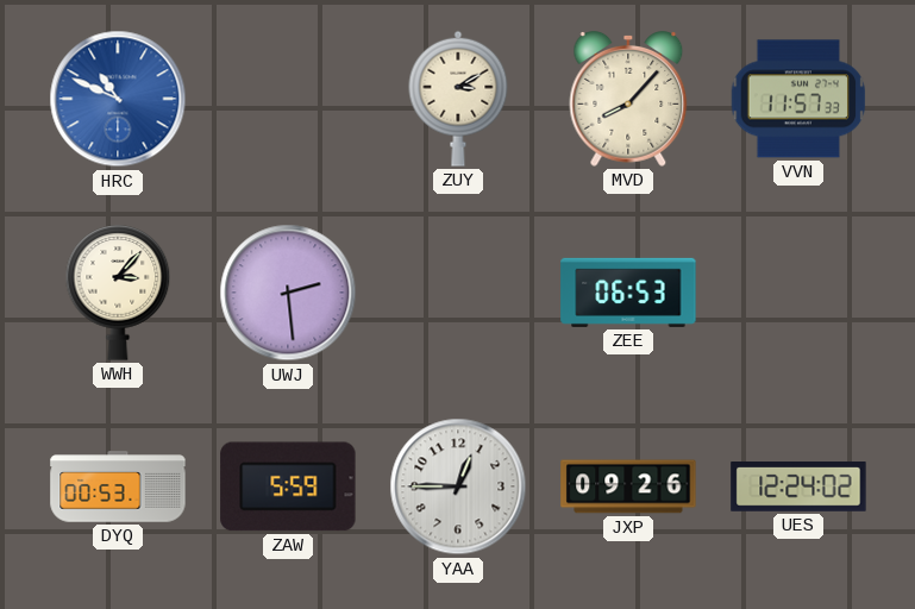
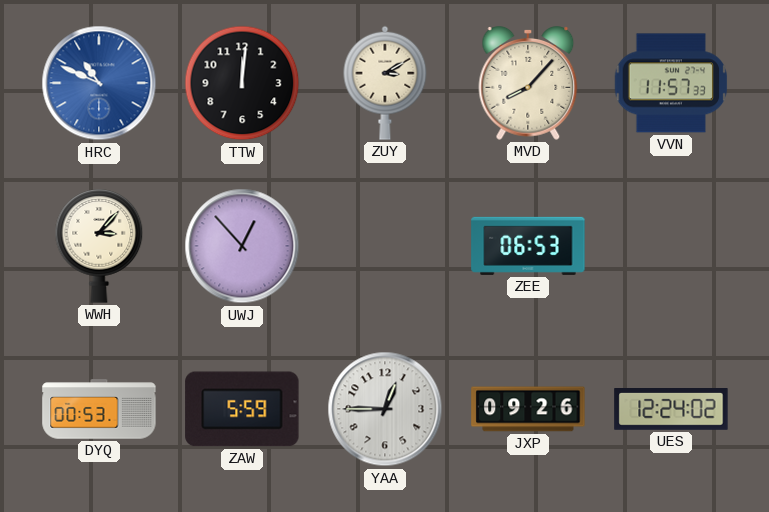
TTW: none -> 12:01
UWJ: 2:29 -> 12:53
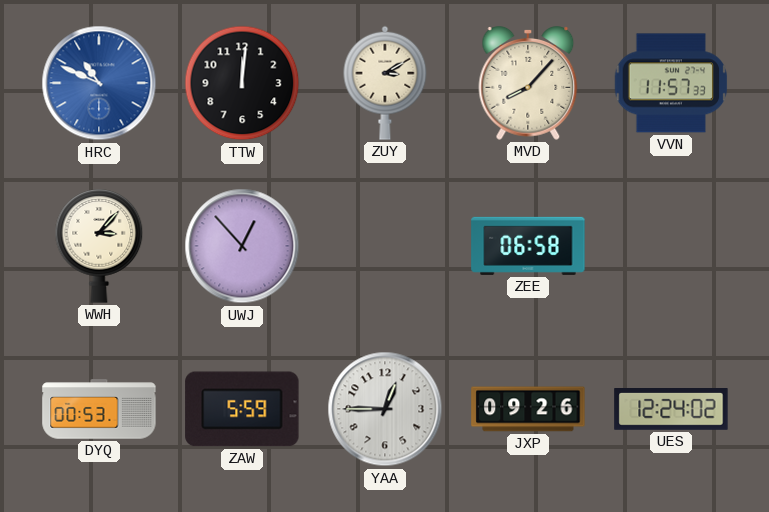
ZEE: 06:53 -> 06:58
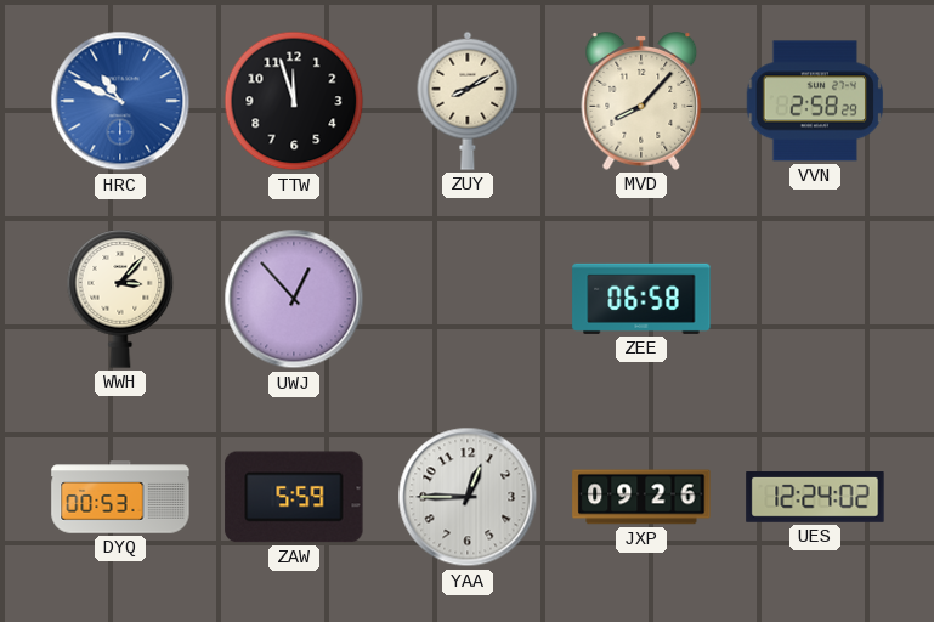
TTW: 12:01 -> 11:57
ZUY: 3:10 -> 8:10
VVN: 11:57 -> 2:58
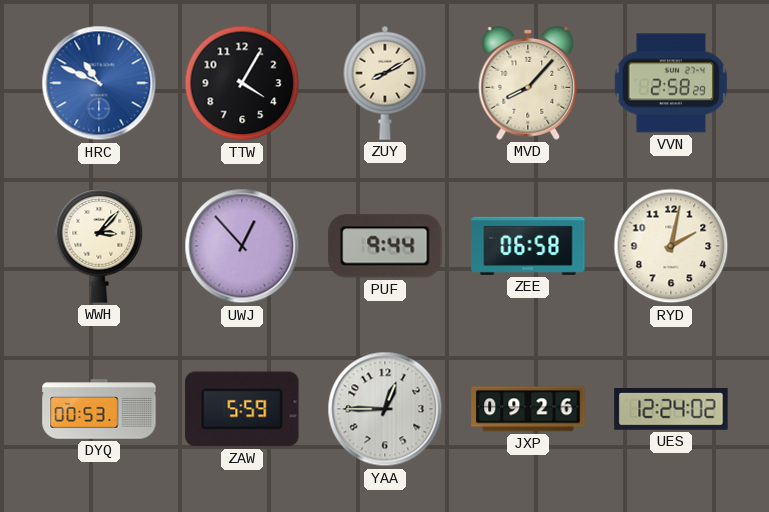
TTW: 11:57 -> 4:05
PUF: none -> 9:44
RYD: none -> 2:02
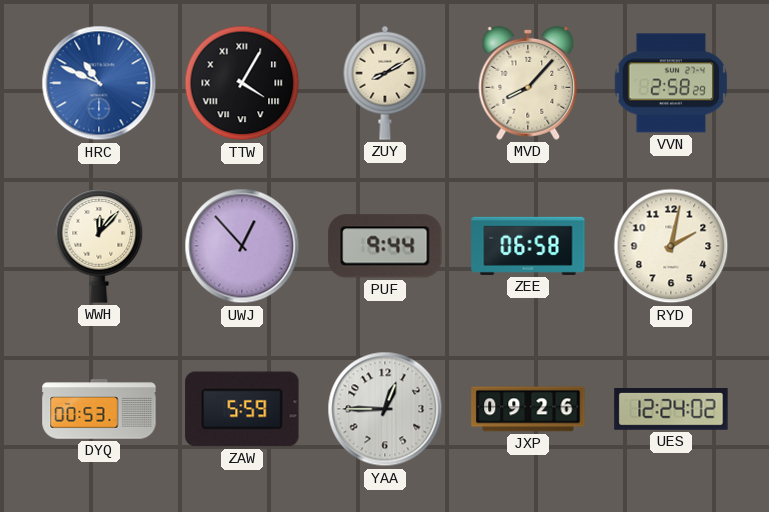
TTW numerals: Arabic -> Roman
WWH: 3:07 -> 12:07
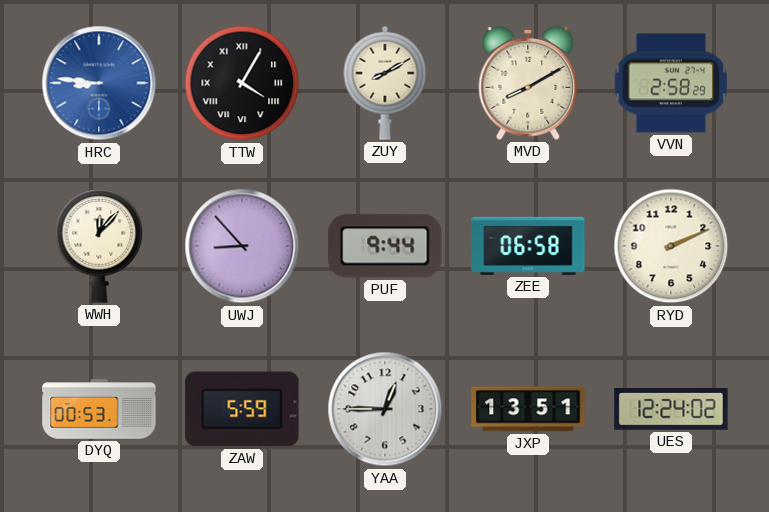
HRC: 10:49 -> 8:46
MVD: 8:07 -> 8:10
UWJ: 12:53 -> 8:53
RYD: 2:02 -> 2:11
JXP: 09:26 -> 13:51
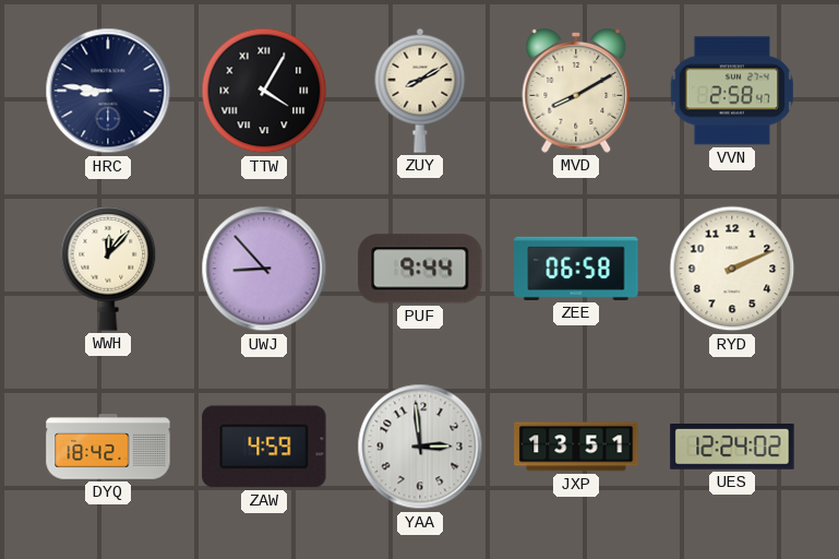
HRC dial: blue -> navy
VVN: 2:58:29 -> 2:58:47
DYQ: 00:53 -> 18:42
ZAW: 5:59 -> 4:59
YAA: 12:45 -> 2:59
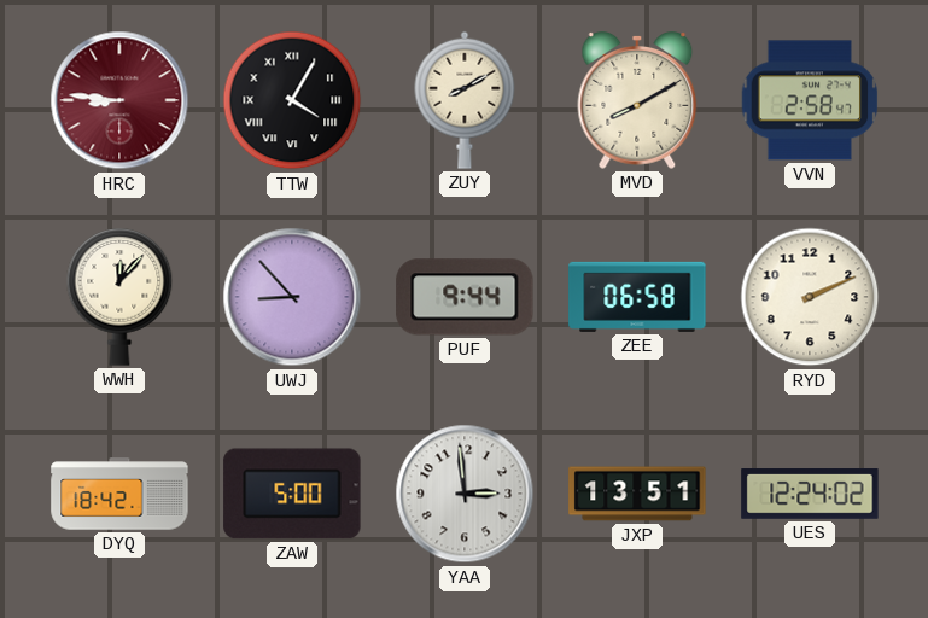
HRC dial: navy -> burgundy
ZAW: 4:59 -> 5:00
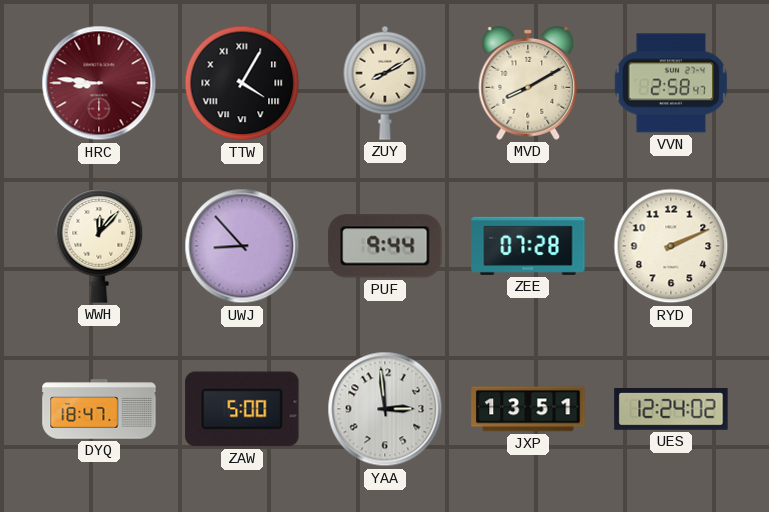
ZEE: 06:58 -> 07:28
DYQ: 18:42 -> 18:47
